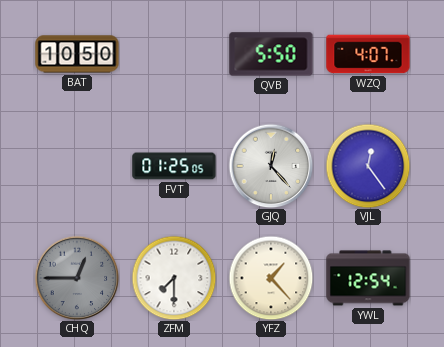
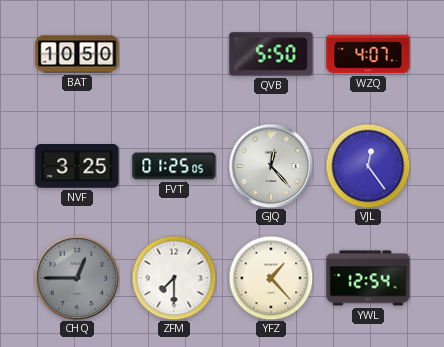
NVF: none -> 3:25
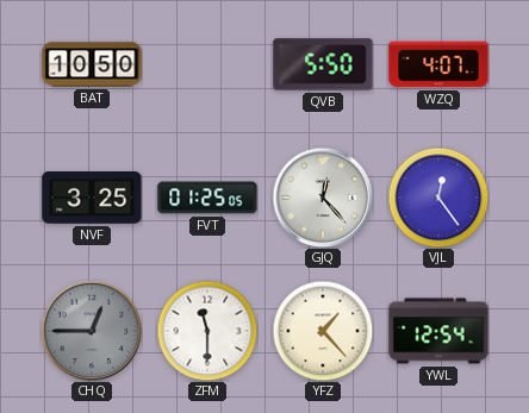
ZFM: 7:30 -> 11:30
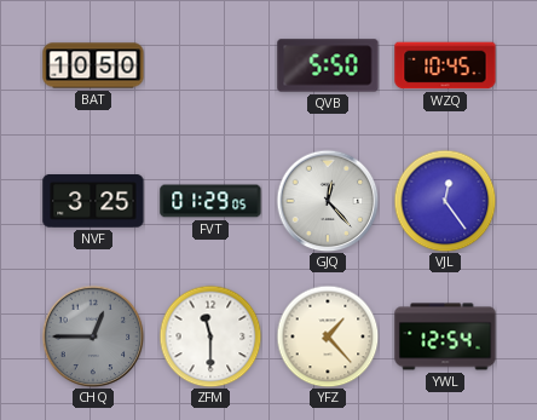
WZQ: 4:07 -> 10:45
FVT: 01:25 -> 01:29
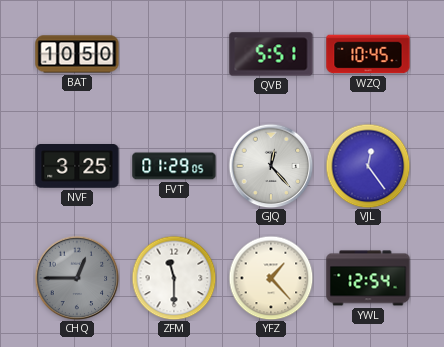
QVB: 5:50 -> 5:51
